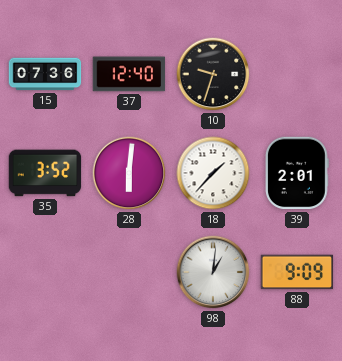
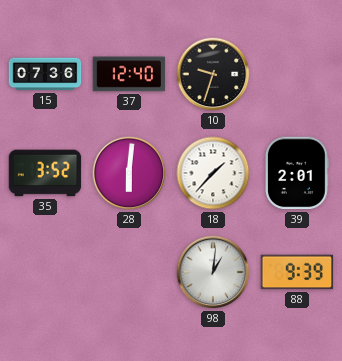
88: 9:09 -> 9:39
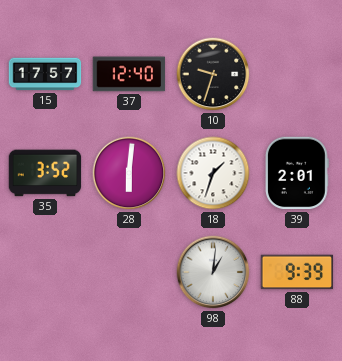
15: 07:36 -> 17:57
18: 1:37 -> 1:33
